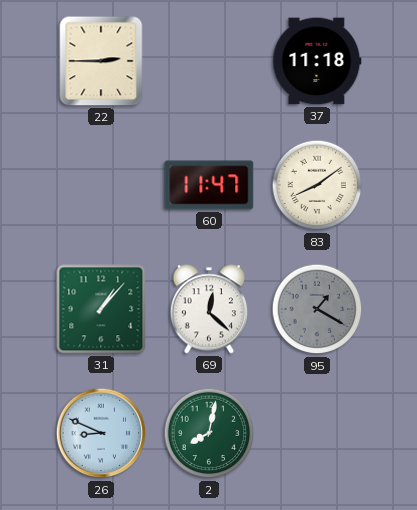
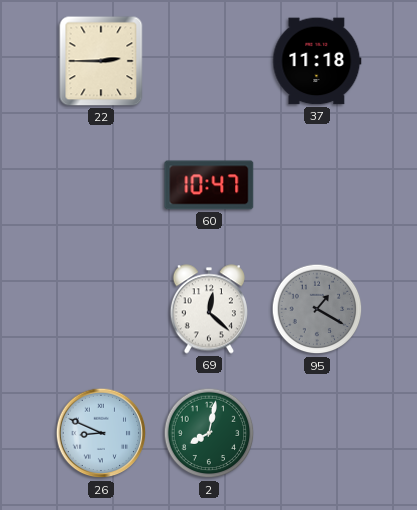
60: 11:47 -> 10:47
83: 8:09 -> none
31: 1:07 -> none
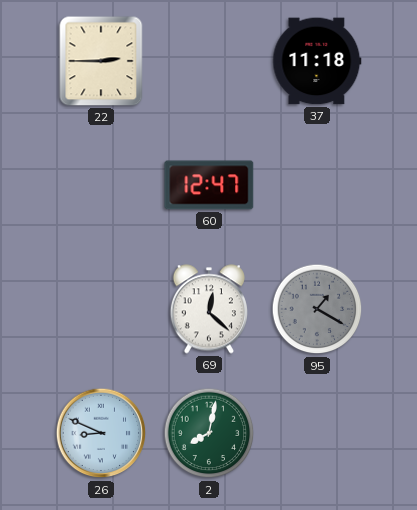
60: 10:47 -> 12:47
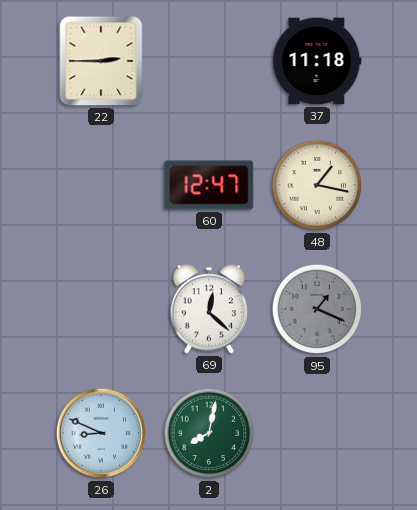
48: none -> 1:17
95: 1:20 -> 1:19
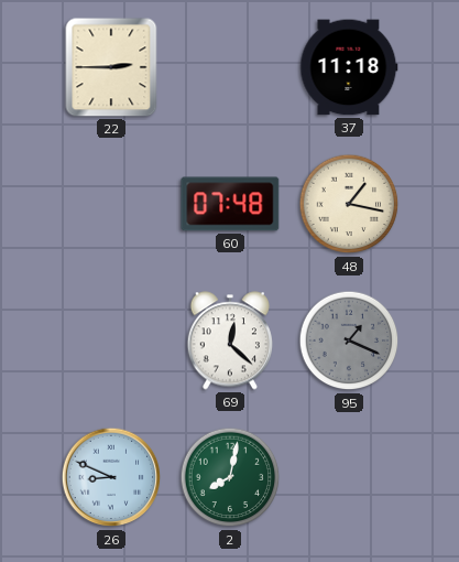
60: 12:47 -> 07:48
